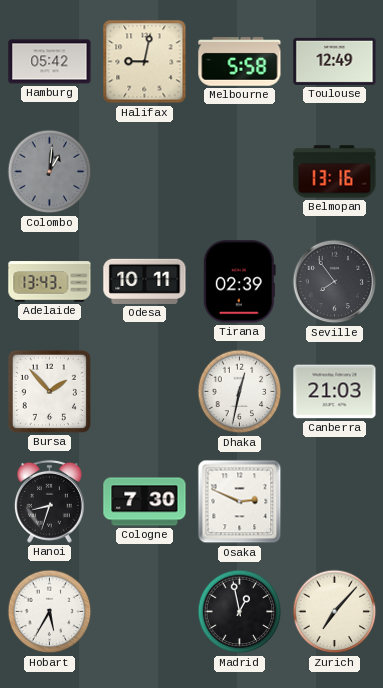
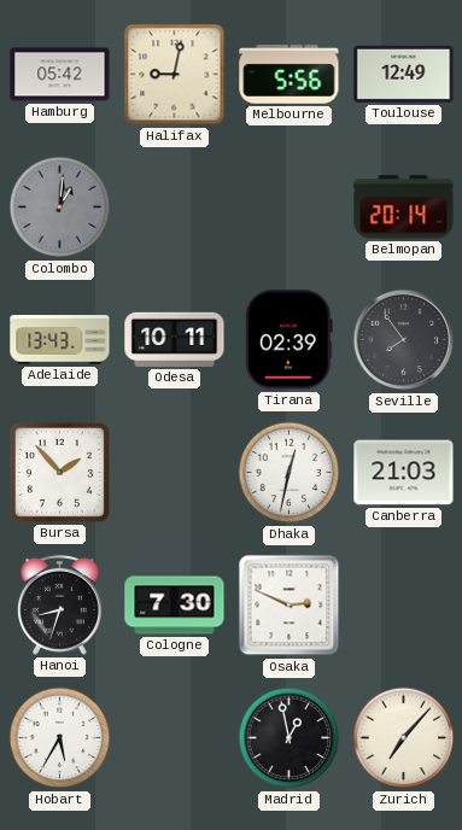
Melbourne: 5:58 -> 5:56
Belmopan: 13:16 -> 20:14
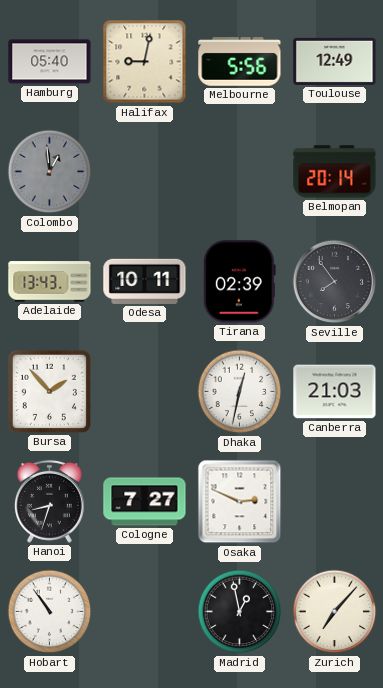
Hamburg: 05:42 -> 05:40
Colombo: 1:01 -> 12:59
Cologne: 7:30 -> 7:27
Hobart: 5:35 -> 10:54
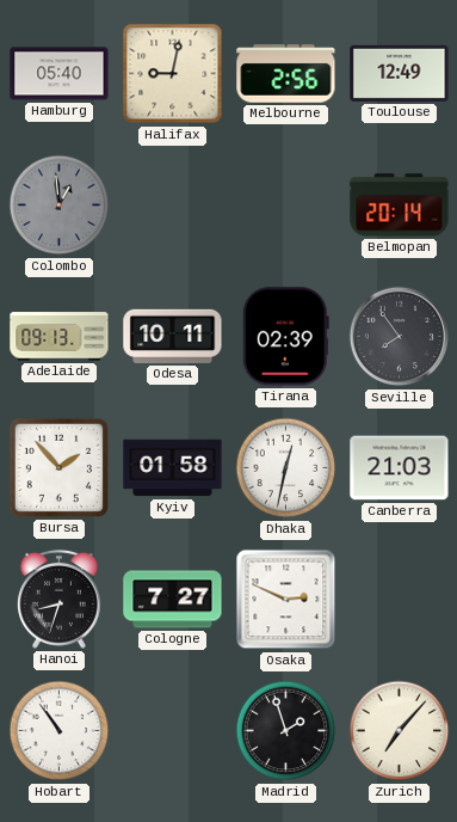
Melbourne: 5:56 -> 2:56
Adelaide: 13:43 -> 09:13
Kyiv: none -> 01:58
Madrid: 12:58 -> 1:57
